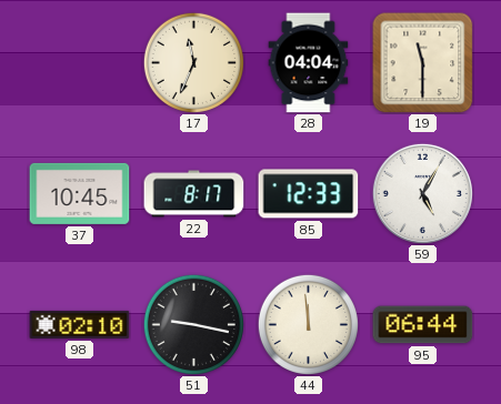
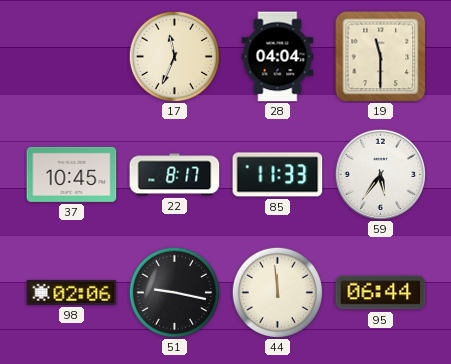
85: 12:33 -> 11:33
59: 5:05 -> 5:36
98: 02:10 -> 02:06
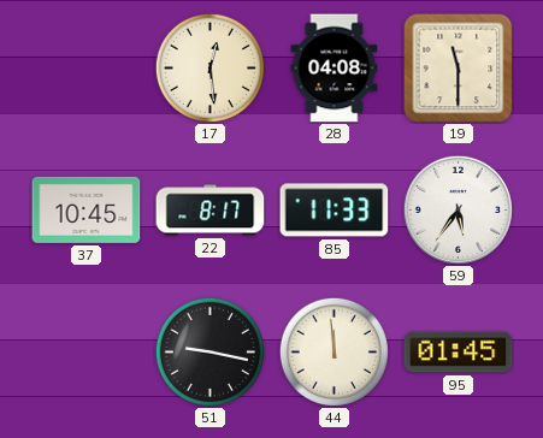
17: 11:34 -> 12:29
28: 04:04 -> 04:08
98: 02:06 -> none
95: 06:44 -> 01:45
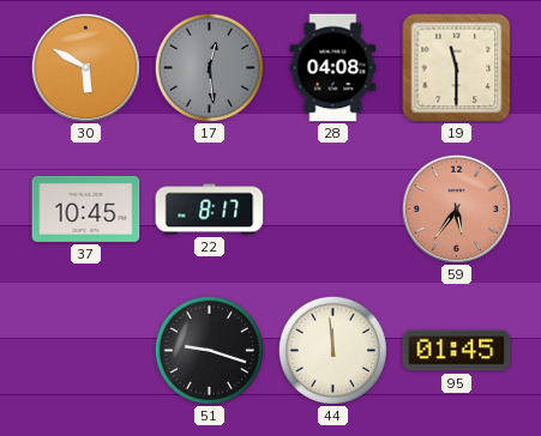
30: none -> 5:50
17 dial: cream -> grey
85: 11:33 -> none
59 dial: white -> salmon
51: 9:17 -> 9:18
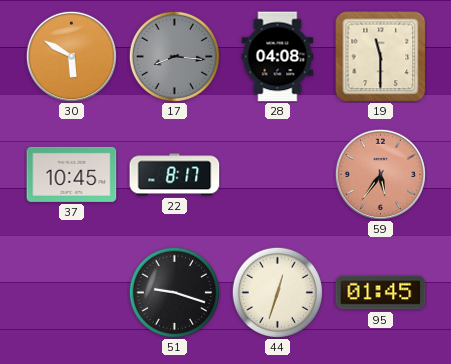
17: 12:29 -> 8:16
44: 11:59 -> 12:33
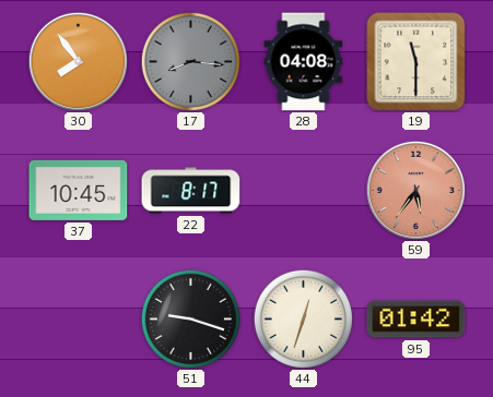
30: 5:50 -> 7:54
95: 01:45 -> 01:42
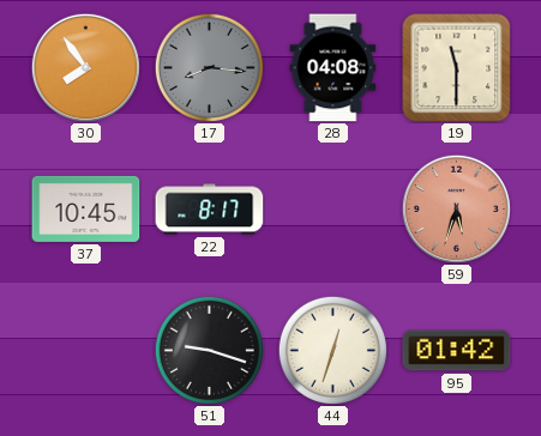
59: 5:36 -> 5:33
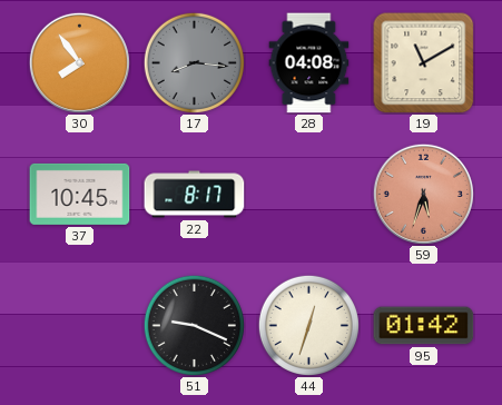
19: 11:30 -> 11:10
51: 9:18 -> 9:19
